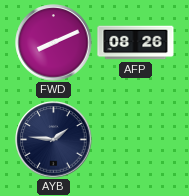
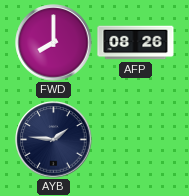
FWD: 8:11 -> 8:00
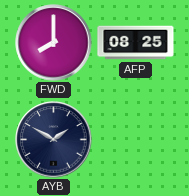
AFP: 08:26 -> 08:25
AYB: 1:46 -> 1:50
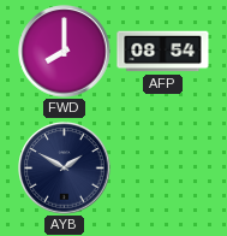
AFP: 08:25 -> 08:54
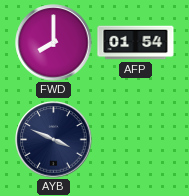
AFP: 08:54 -> 01:54
AYB: 1:50 -> 3:49
